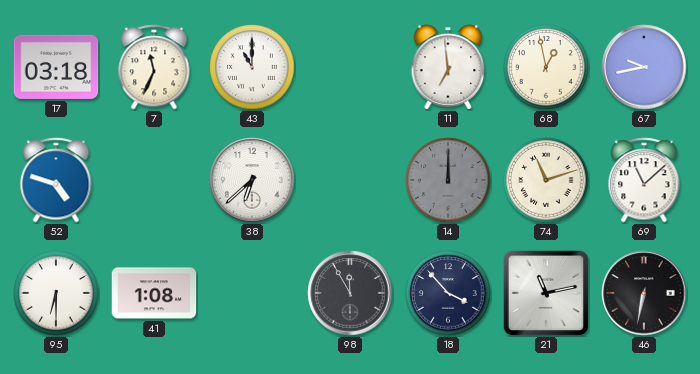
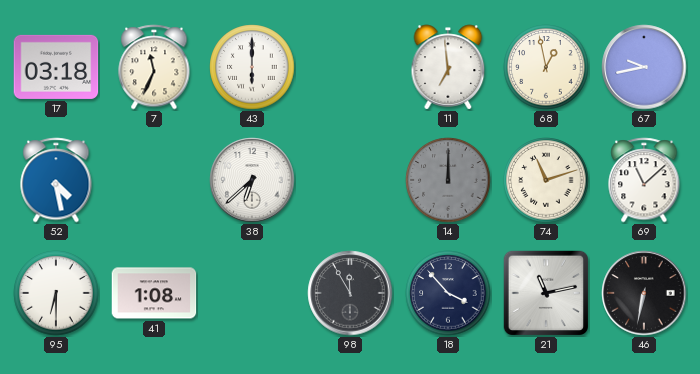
43: 11:00 -> 6:00
52: 4:48 -> 4:28
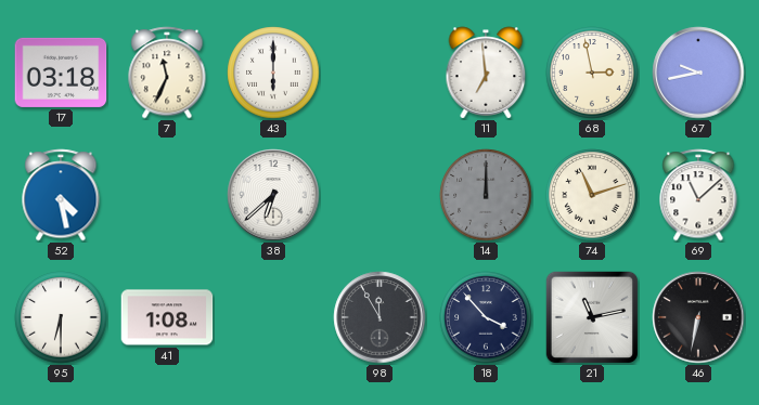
68: 12:58 -> 2:58
